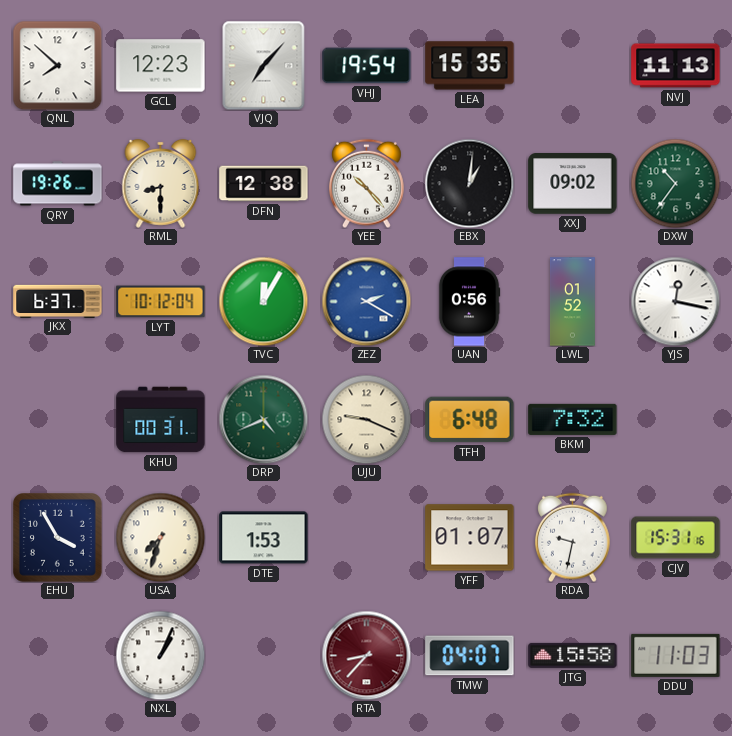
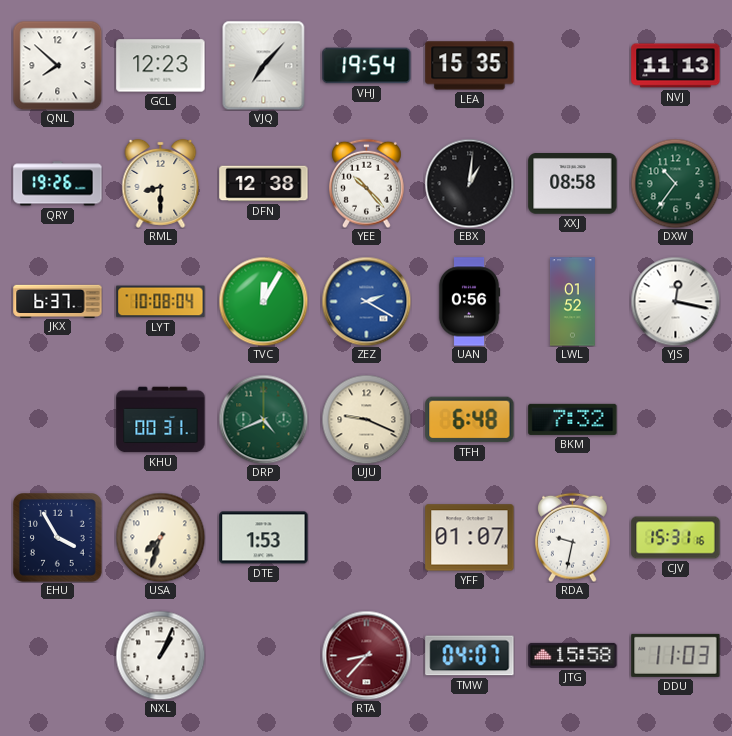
XXJ: 09:02 -> 08:58
LYT: 10:12 -> 10:08
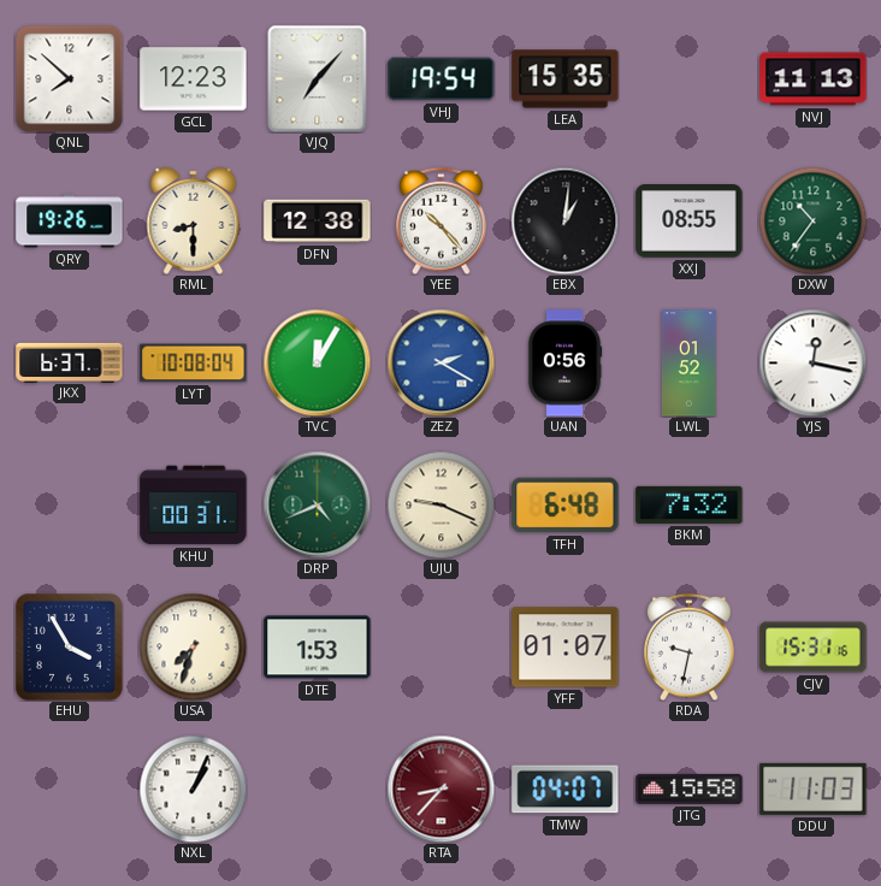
XXJ: 08:58 -> 08:55
